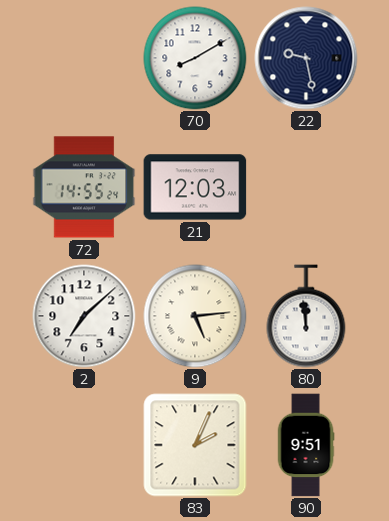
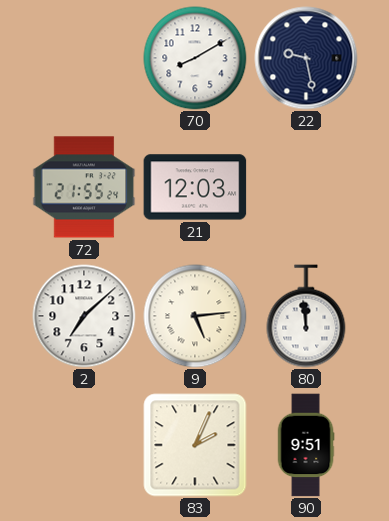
72: 14:55 -> 21:55
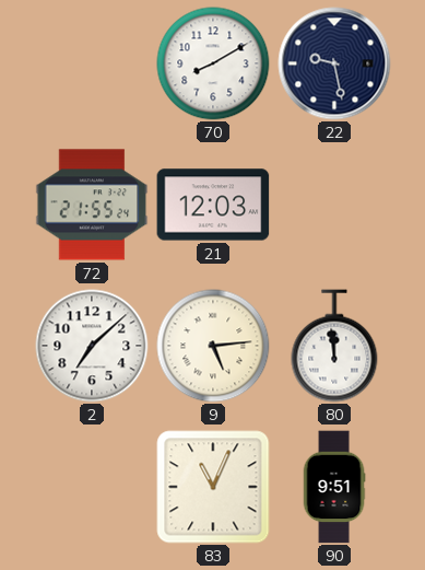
83: 2:04 -> 11:04
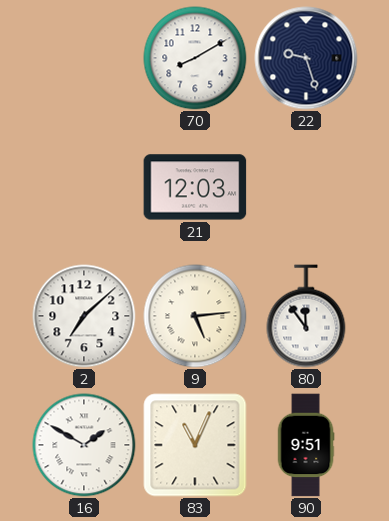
22: 9:28 -> 9:27
72: 21:55 -> none
80: 11:59 -> 11:54
16: none -> 1:50
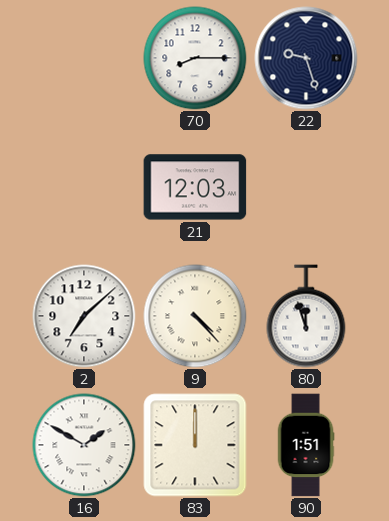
70: 8:10 -> 8:15
9: 5:14 -> 4:23
80: 11:54 -> 11:57
83: 11:04 -> 12:00
90: 9:51 -> 1:51
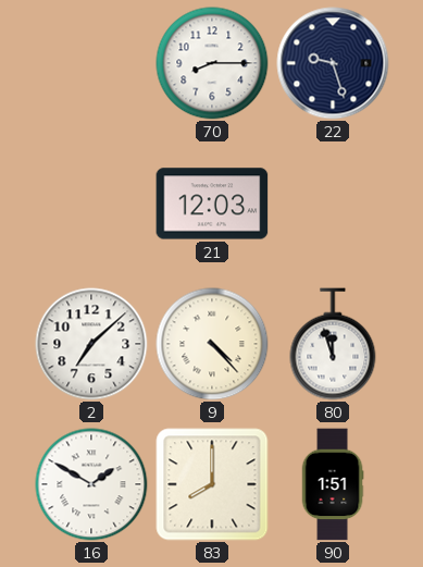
83: 12:00 -> 8:00
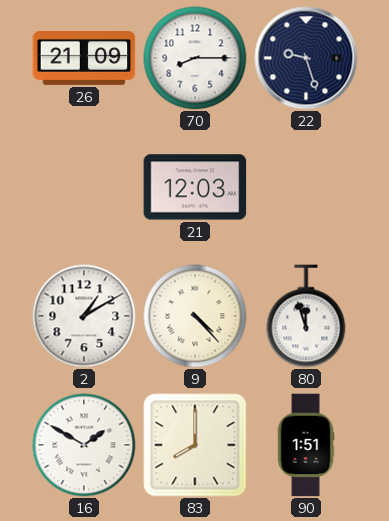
26: none -> 21:09
2: 7:08 -> 1:10
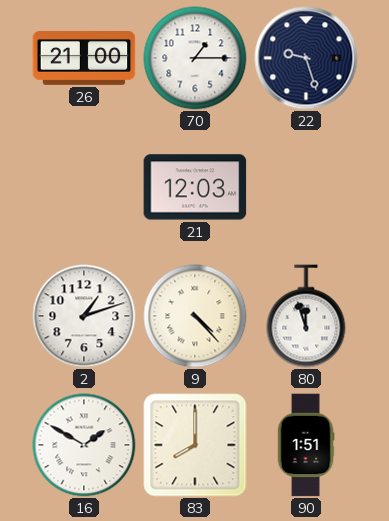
26: 21:09 -> 21:00
70: 8:15 -> 1:15
2: 1:10 -> 1:12
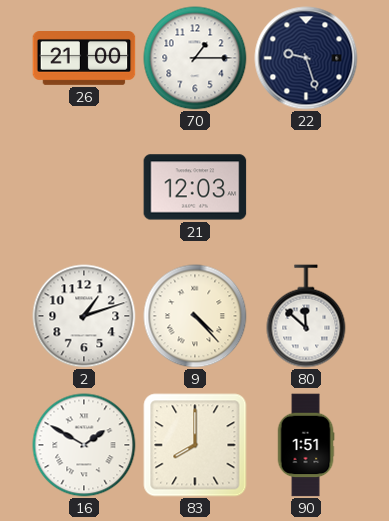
80: 11:57 -> 11:52
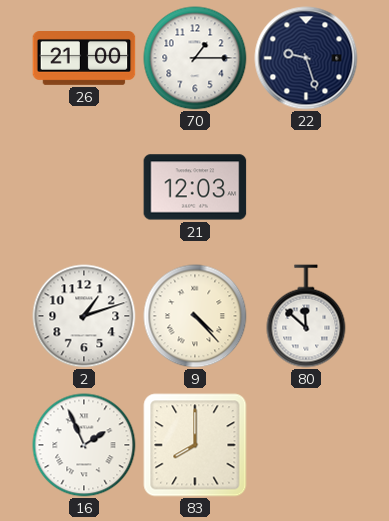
16: 1:50 -> 1:56
90: 1:51 -> none
